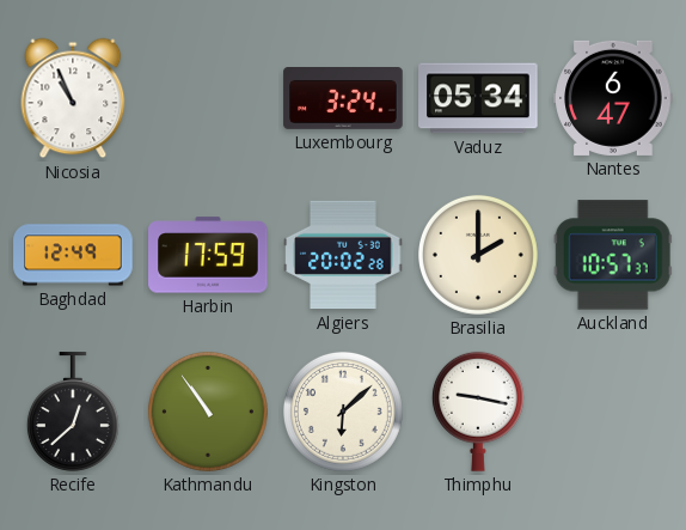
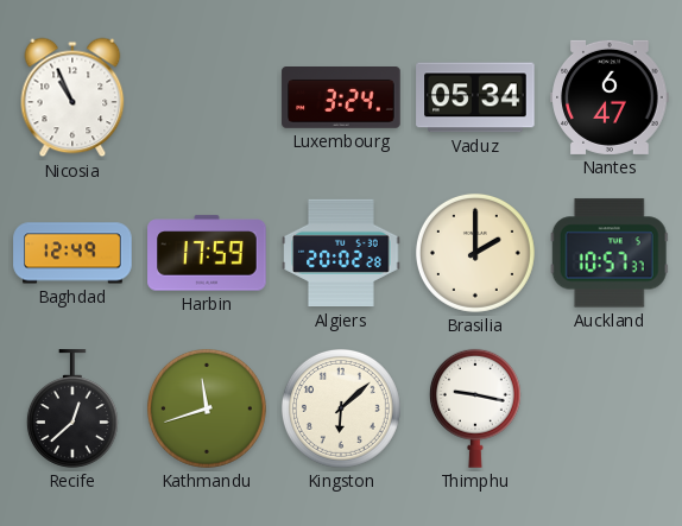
Kathmandu: 10:54 -> 11:42
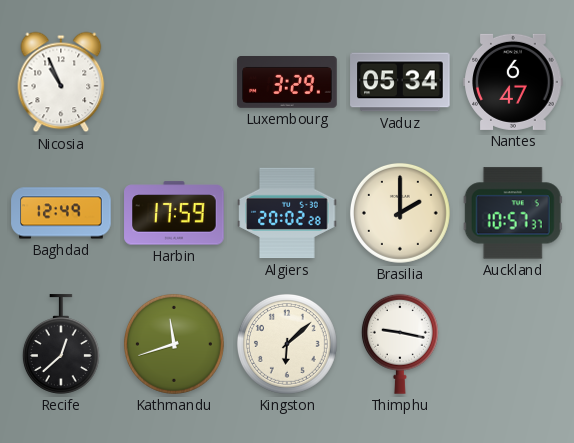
Luxembourg: 3:24 -> 3:29
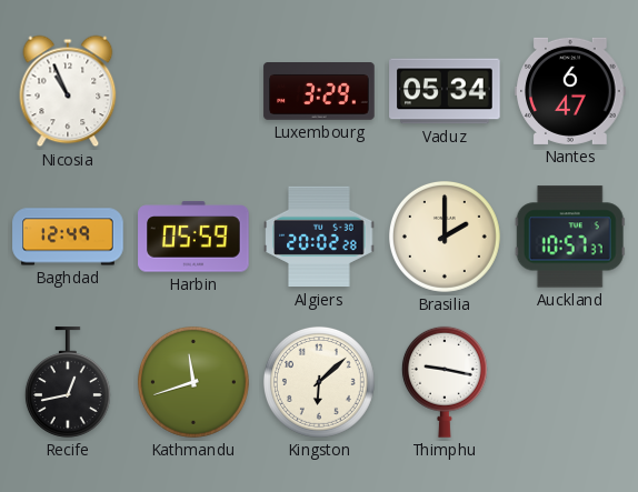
Harbin: 17:59 -> 05:59
Recife: 12:38 -> 12:43
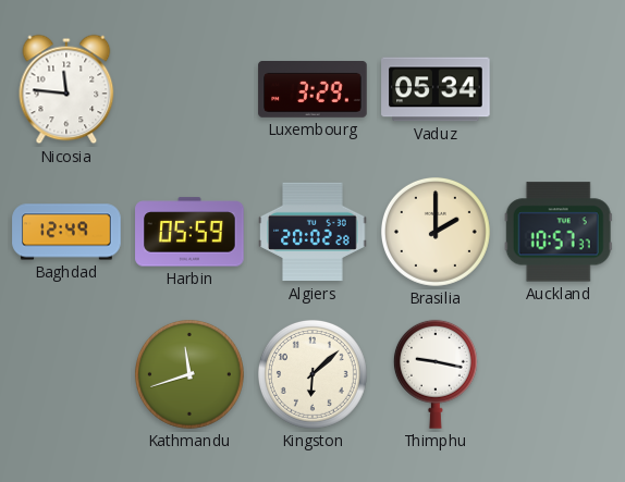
Nicosia: 10:56 -> 11:46
Nantes: 6:47 -> none
Recife: 12:43 -> none
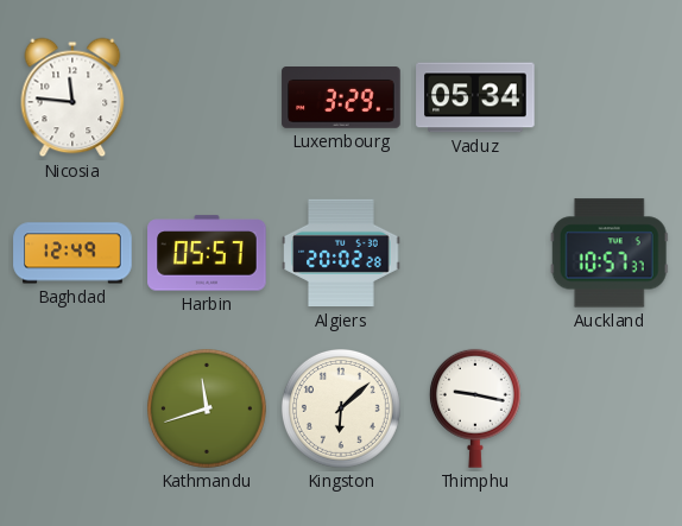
Harbin: 05:59 -> 05:57
Brasilia: 2:00 -> none
